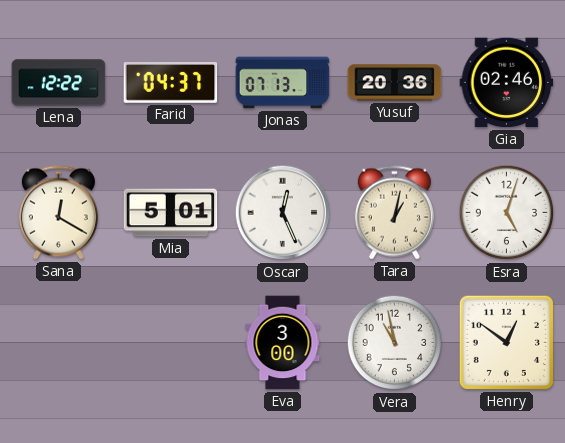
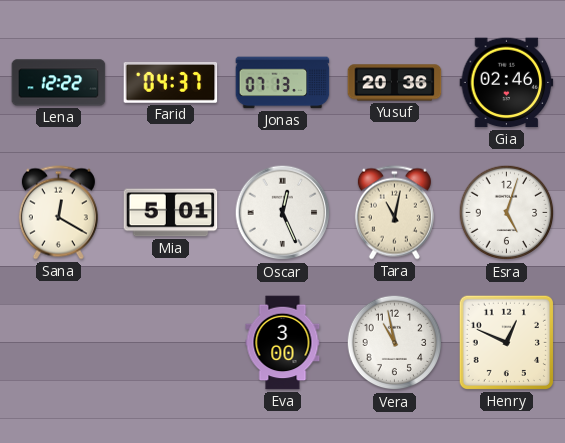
Tara: 1:02 -> 11:02
Henry: 12:51 -> 12:49
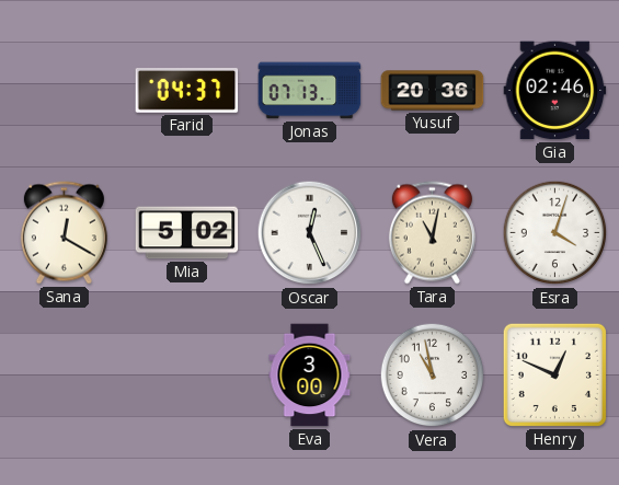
Lena: 12:22 -> none
Mia: 5:01 -> 5:02
Esra: 5:03 -> 4:03
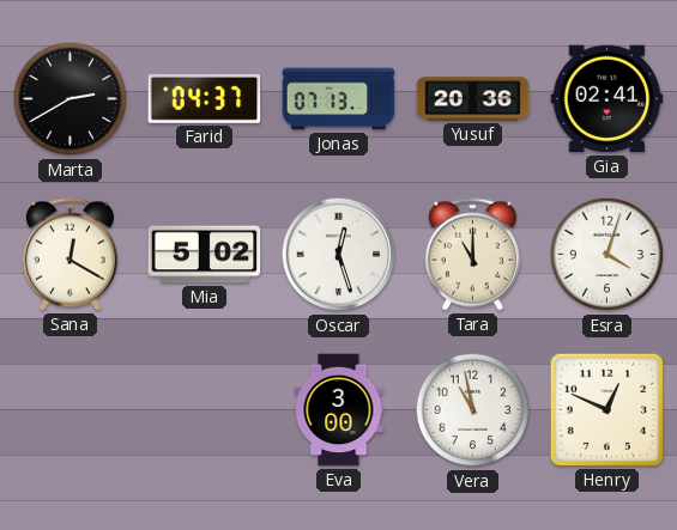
Marta: none -> 2:40
Gia: 02:46 -> 02:41
Oscar: 12:26 -> 12:27
Tara: 11:02 -> 11:00
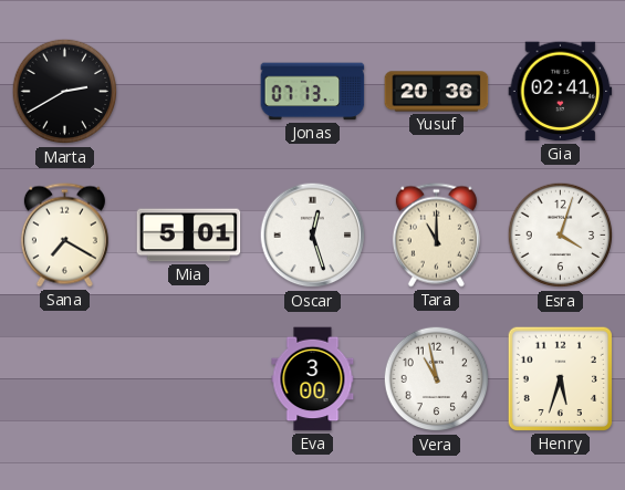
Farid: 04:37 -> none
Sana: 12:20 -> 7:20
Mia: 5:02 -> 5:01
Henry: 12:49 -> 5:33
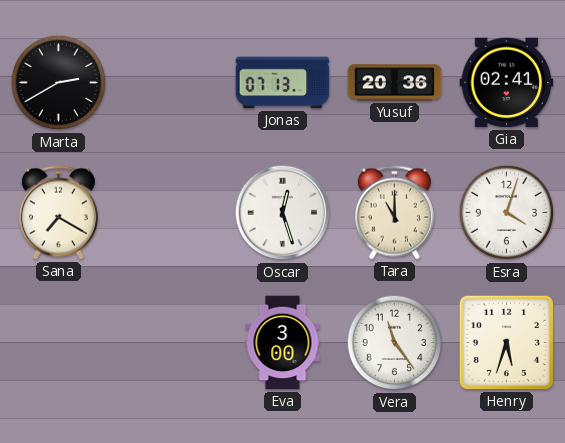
Mia: 5:01 -> none
Vera: 10:58 -> 11:24
